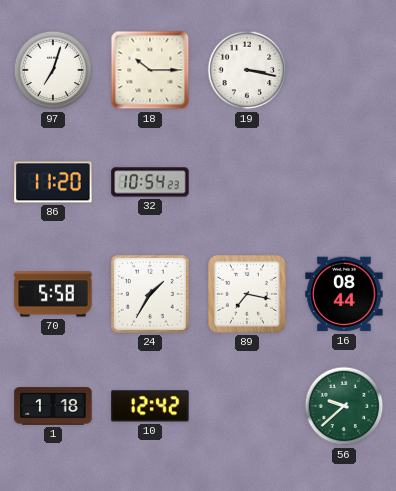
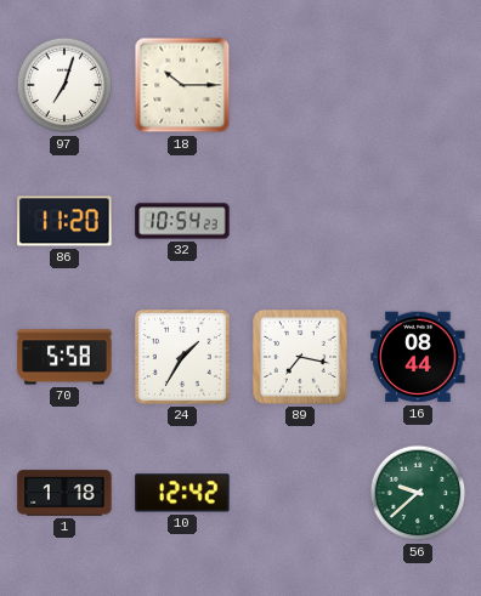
19: 3:17 -> none
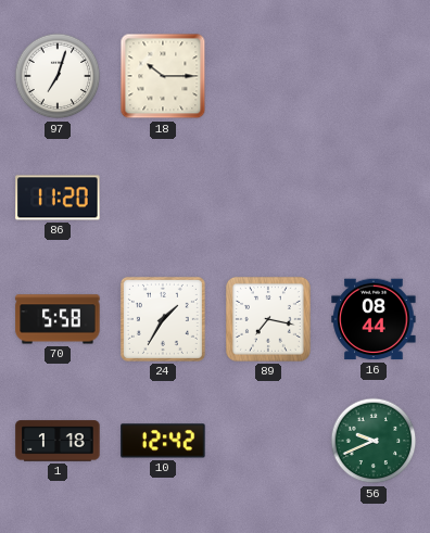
32: 10:54 -> none
56: 9:38 -> 9:41
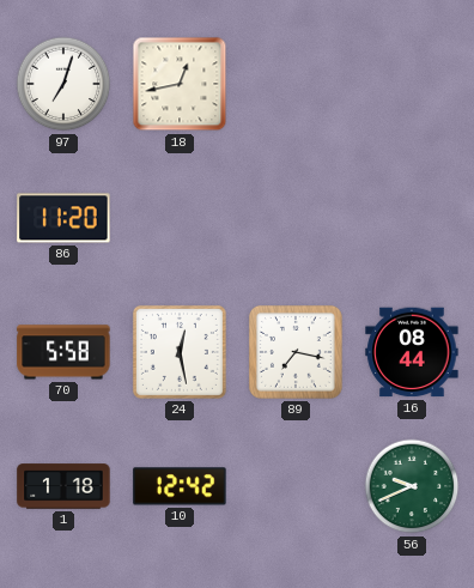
18: 10:15 -> 12:43
24: 1:35 -> 12:28
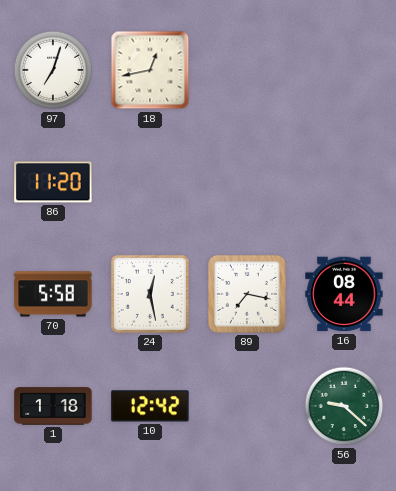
56: 9:41 -> 9:22
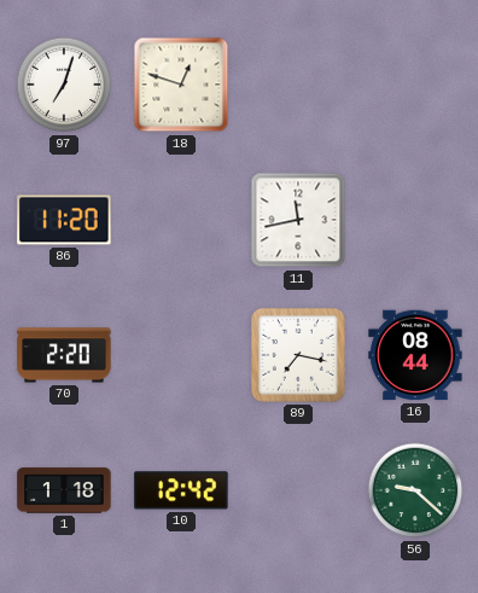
18: 12:43 -> 12:48
11: none -> 11:43
70: 5:58 -> 2:20
24: 12:28 -> none
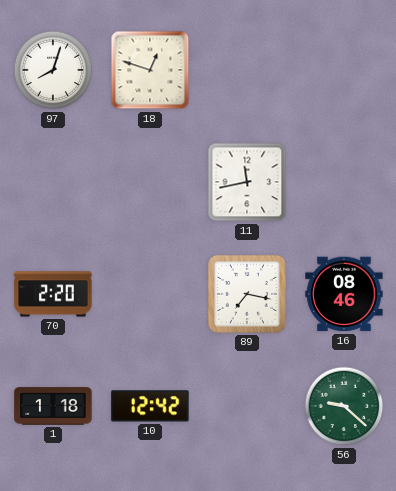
97: 7:03 -> 8:03
86: 11:20 -> none
16: 08:44 -> 08:46
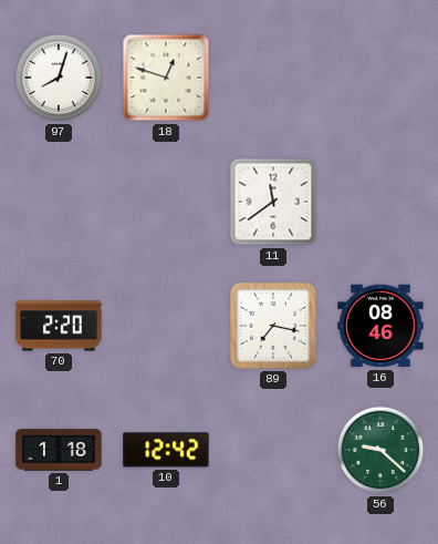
11: 11:43 -> 11:39
